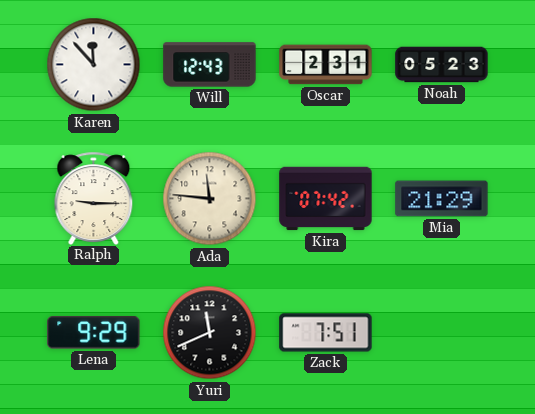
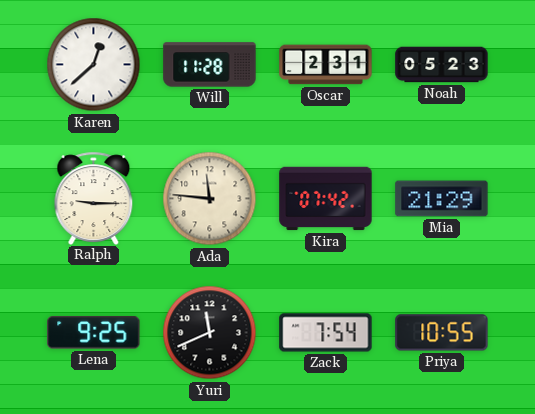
Karen: 11:53 -> 12:38
Will: 12:43 -> 11:28
Lena: 9:29 -> 9:25
Zack: 7:51 -> 7:54
Priya: none -> 10:55
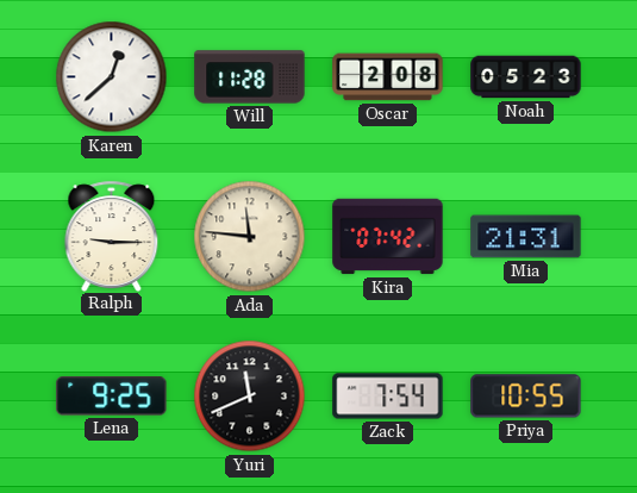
Oscar: 2:31 -> 2:08
Mia: 21:29 -> 21:31
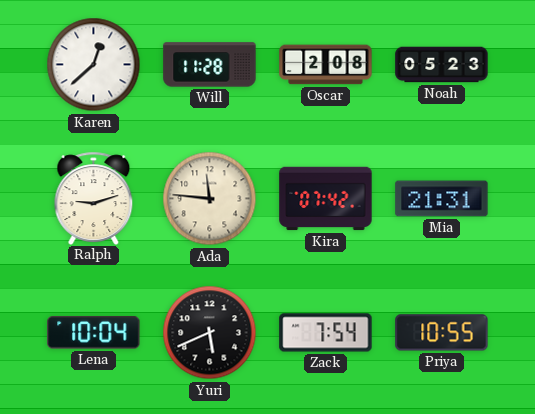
Ralph: 9:15 -> 9:12
Lena: 9:25 -> 10:04
Yuri: 11:41 -> 5:41
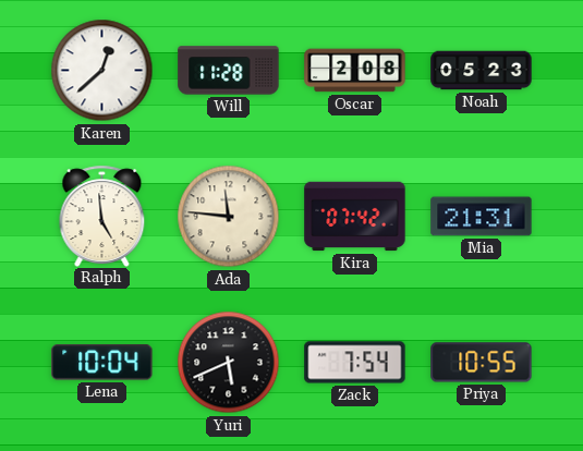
Ralph: 9:12 -> 4:59
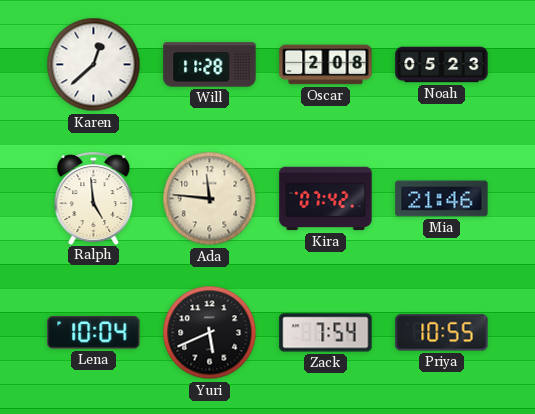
Mia: 21:31 -> 21:46
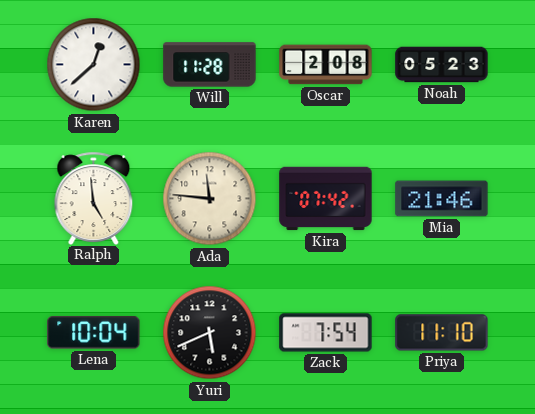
Priya: 10:55 -> 11:10
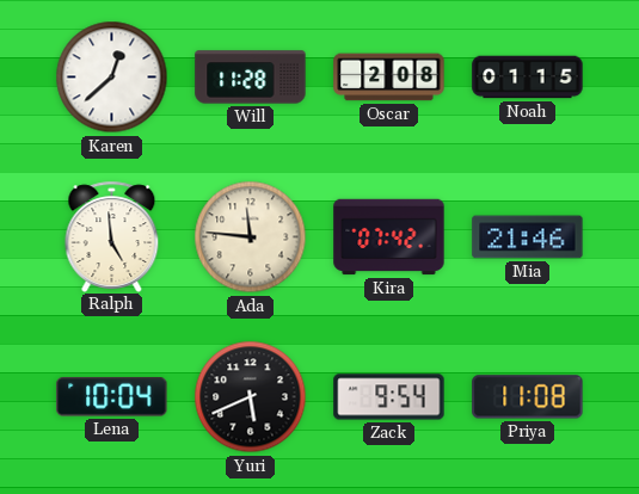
Noah: 05:23 -> 01:15
Zack: 7:54 -> 9:54
Priya: 11:10 -> 11:08
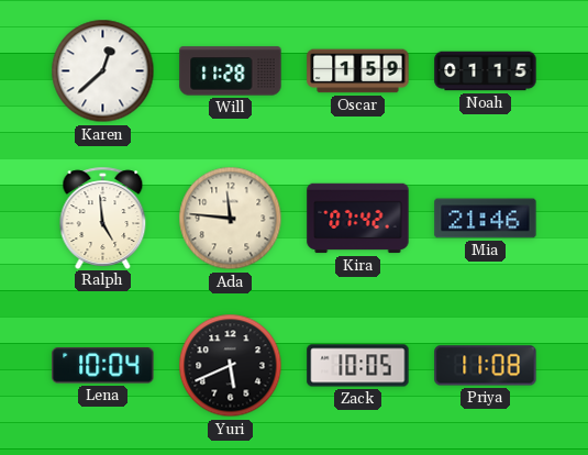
Oscar: 2:08 -> 1:59
Zack: 9:54 -> 10:05
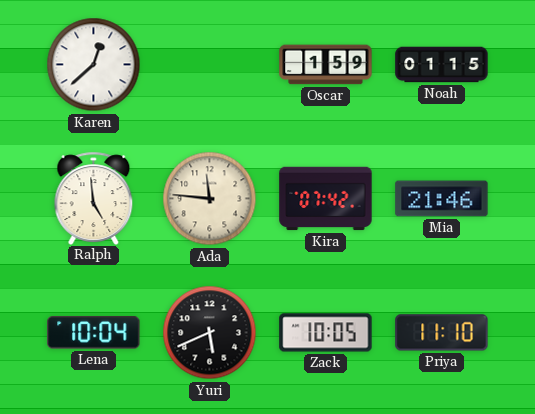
Will: 11:28 -> none
Priya: 11:08 -> 11:10
